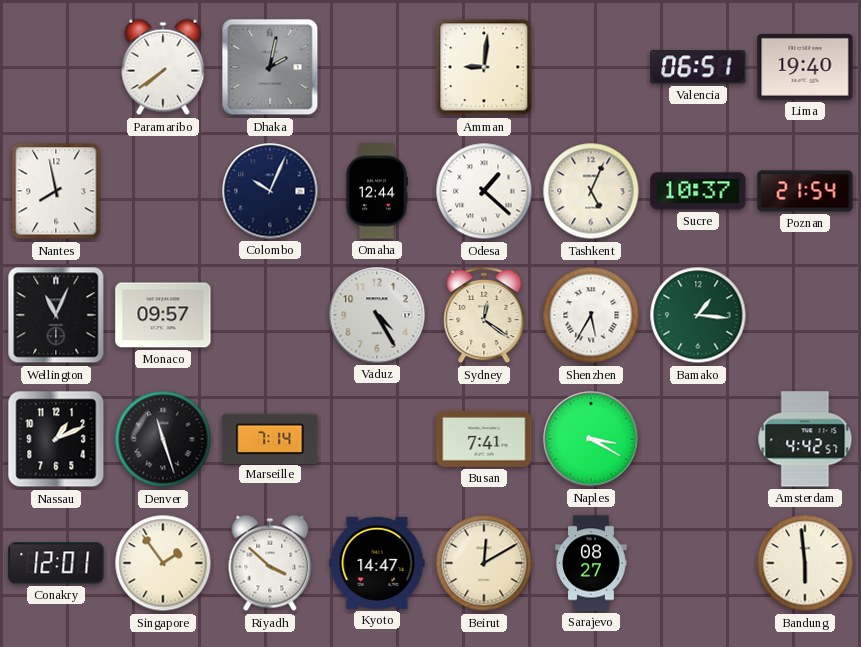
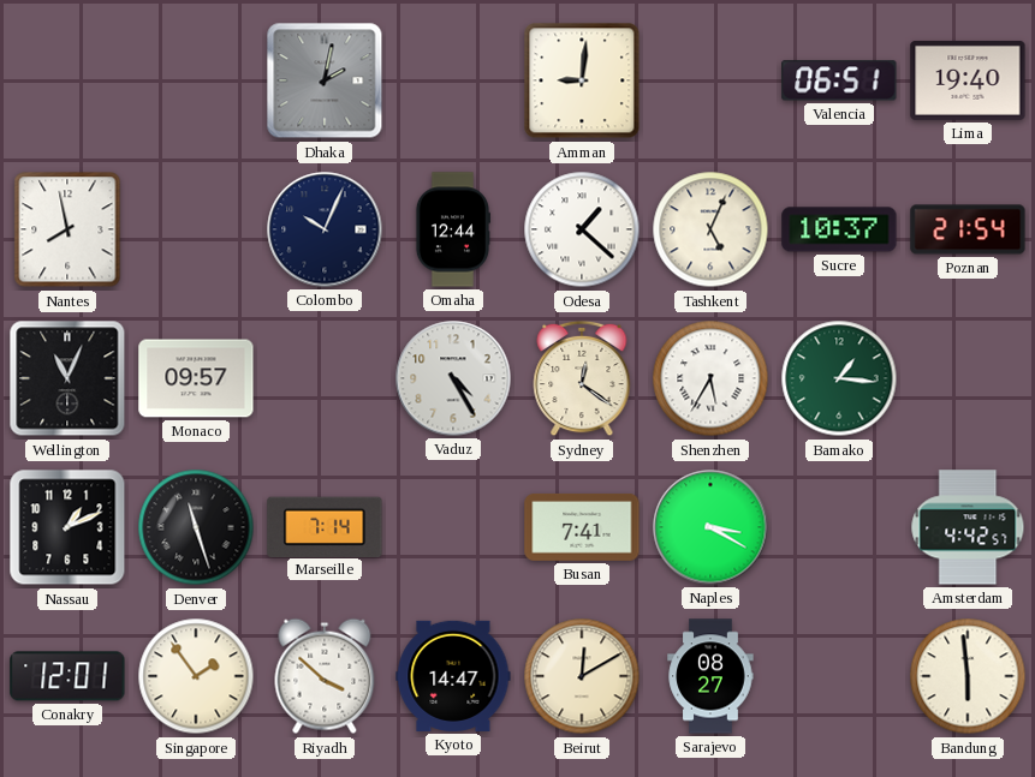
Paramaribo: 7:39 -> none
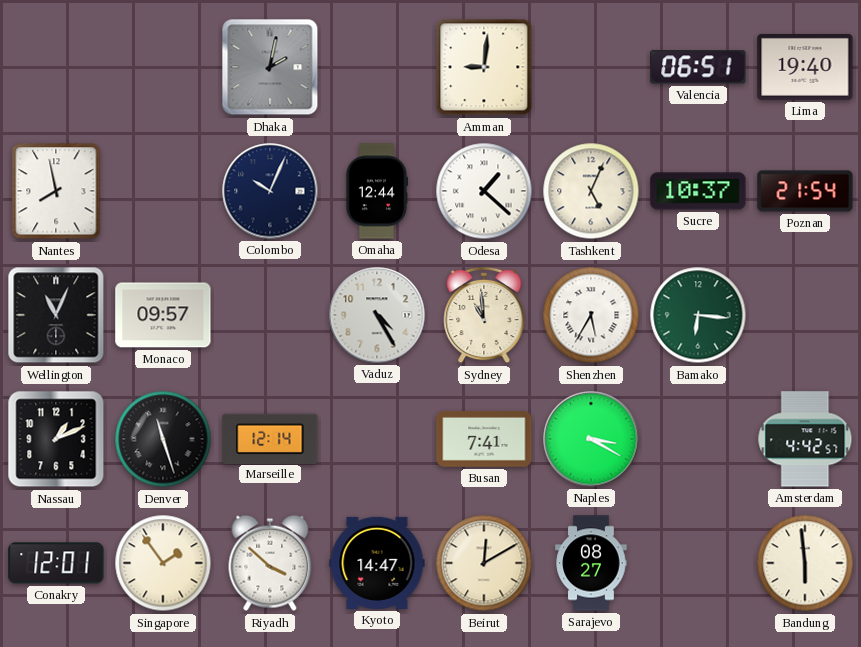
Sydney: 12:21 -> 10:59
Bamako: 1:16 -> 6:16
Marseille: 7:14 -> 12:14
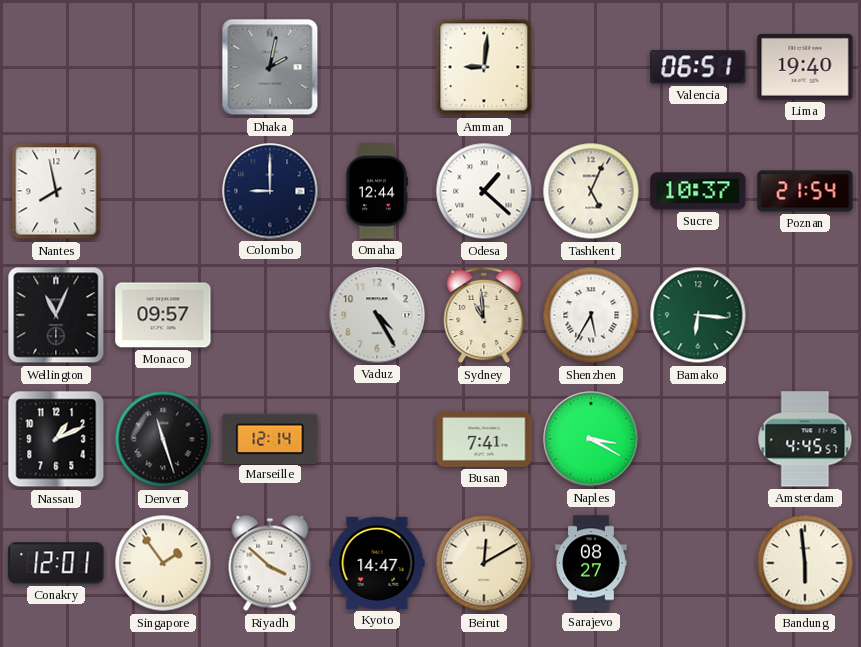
Colombo: 10:04 -> 9:00
Amsterdam: 4:42 -> 4:45
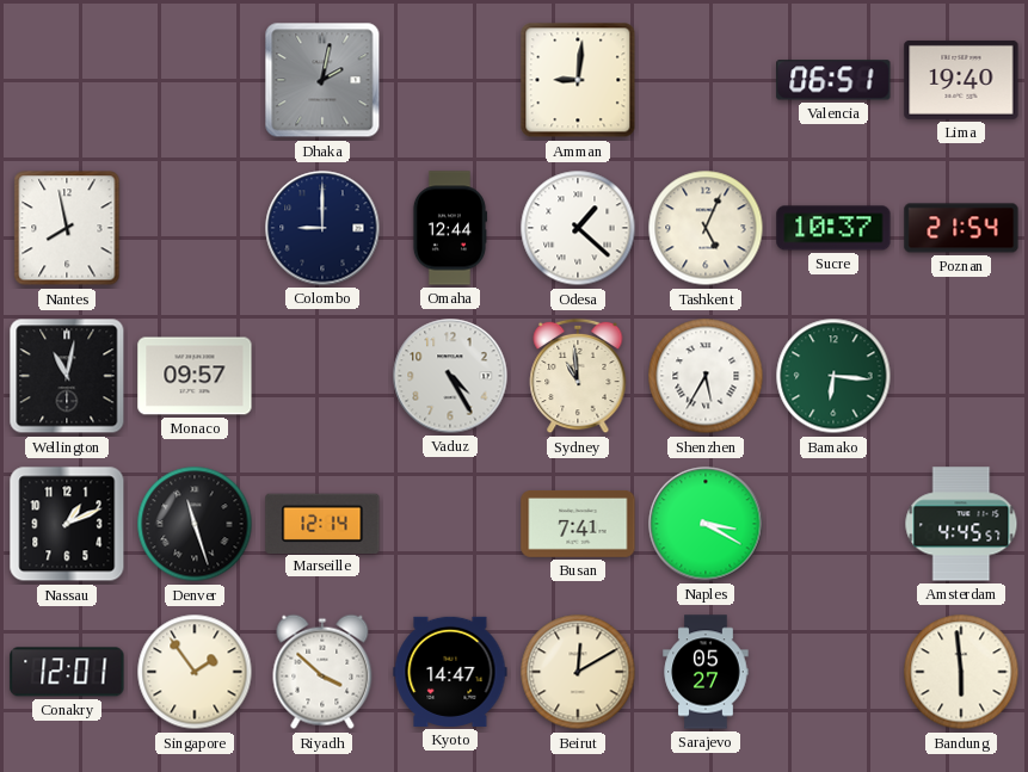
Wellington: 11:04 -> 11:02
Sarajevo: 08:27 -> 05:27
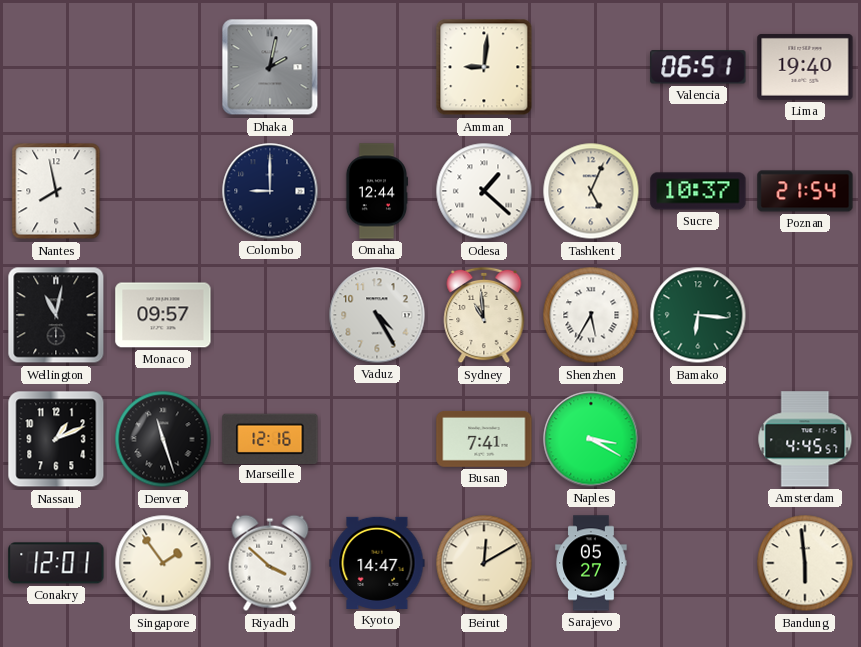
Marseille: 12:14 -> 12:16
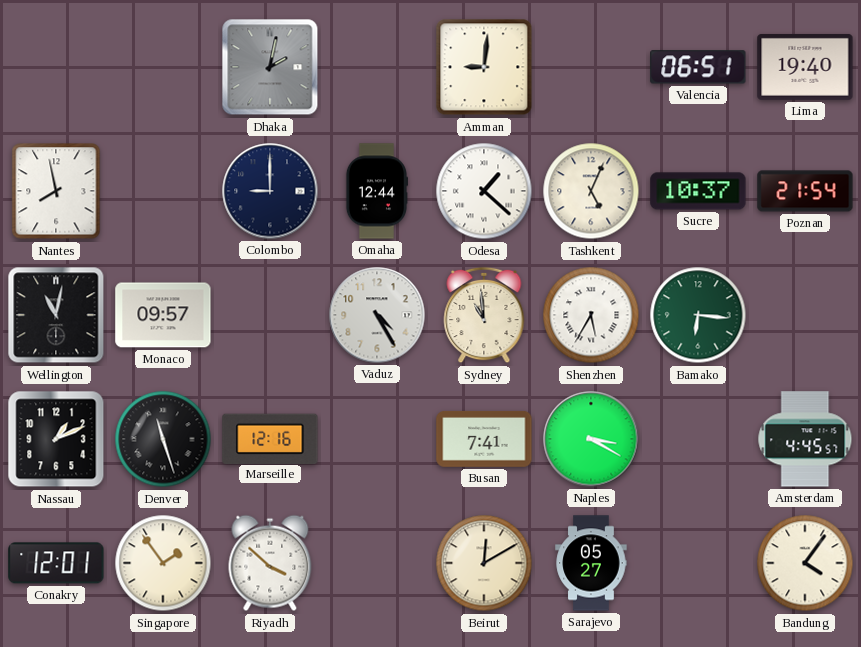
Kyoto: 14:47 -> none
Bandung: 5:59 -> 4:06
